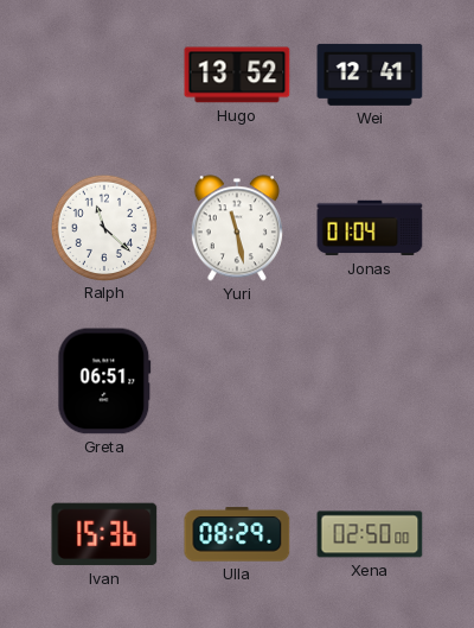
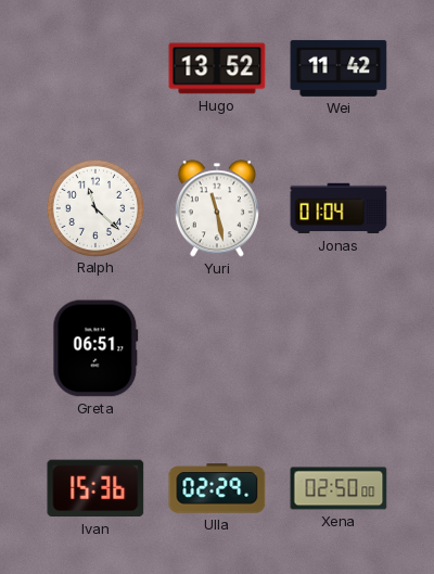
Wei: 12:41 -> 11:42
Ulla: 08:29 -> 02:29
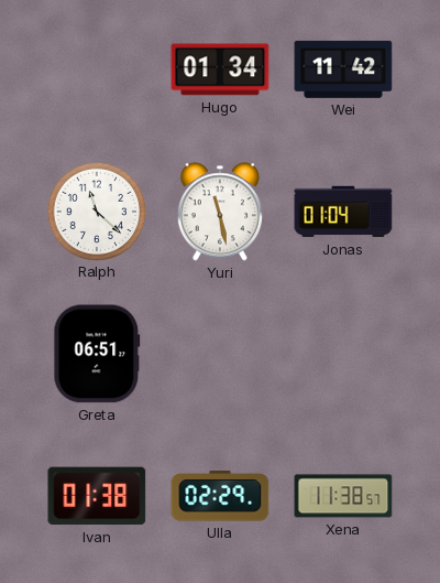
Hugo: 13:52 -> 01:34
Ivan: 15:36 -> 01:38
Xena: 02:50 -> 11:38
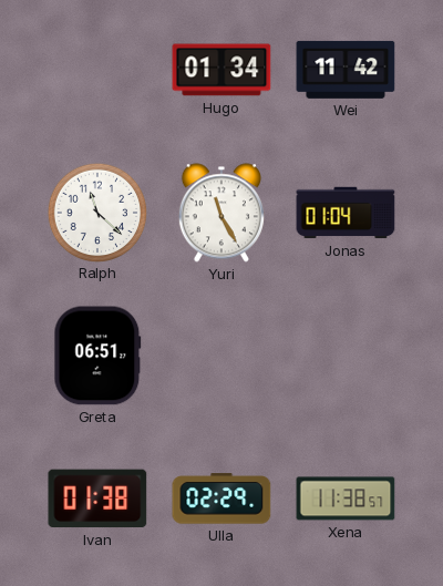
Yuri: 11:28 -> 11:25
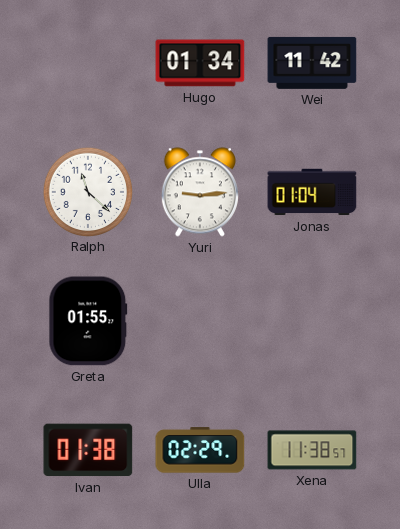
Yuri: 11:25 -> 9:14
Greta: 06:51 -> 01:55
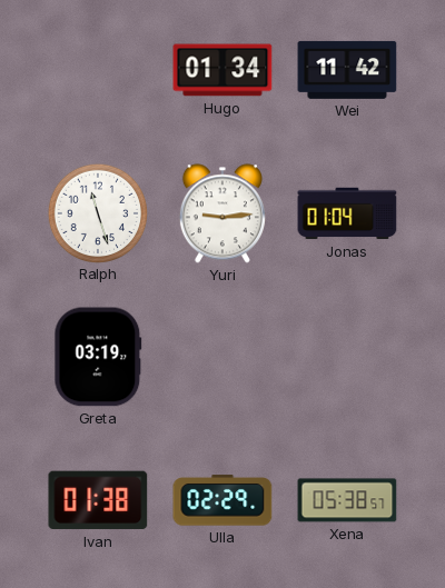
Ralph: 11:22 -> 11:27
Greta: 01:55 -> 03:19
Xena: 11:38 -> 05:38
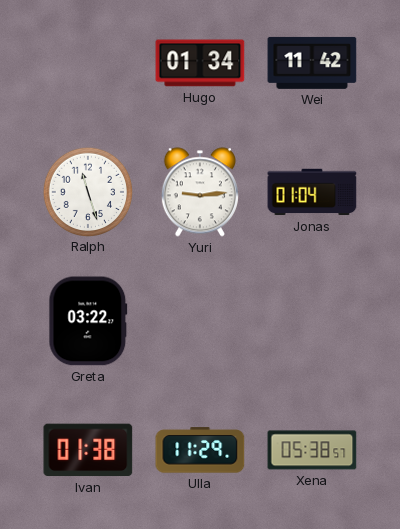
Greta: 03:19 -> 03:22
Ulla: 02:29 -> 11:29
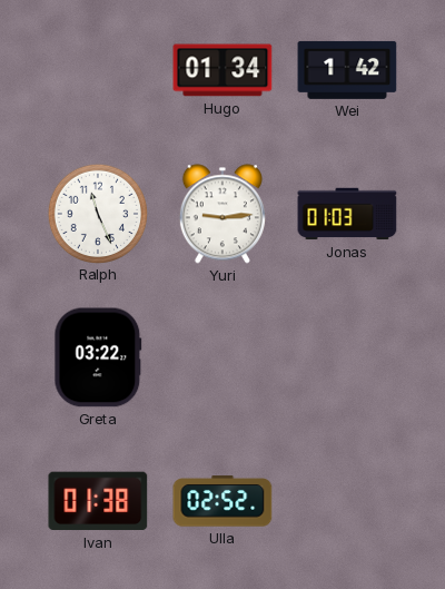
Wei: 11:42 -> 1:42
Ralph: 11:27 -> 11:26
Jonas: 01:04 -> 01:03
Ulla: 11:29 -> 02:52
Xena: 05:38 -> none
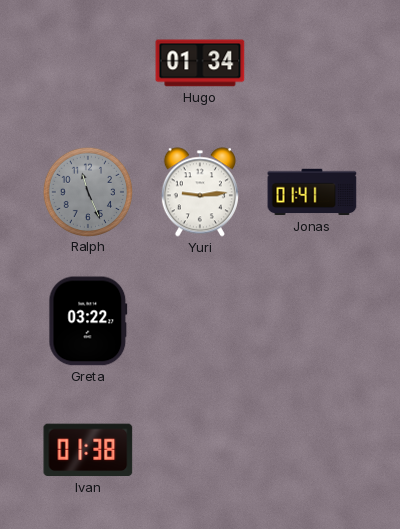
Wei: 1:42 -> none
Ralph dial: white -> grey
Jonas: 01:03 -> 01:41
Ulla: 02:52 -> none
